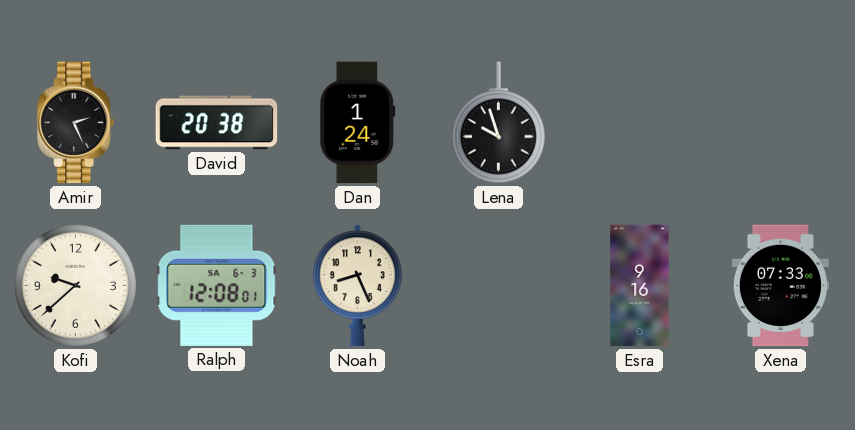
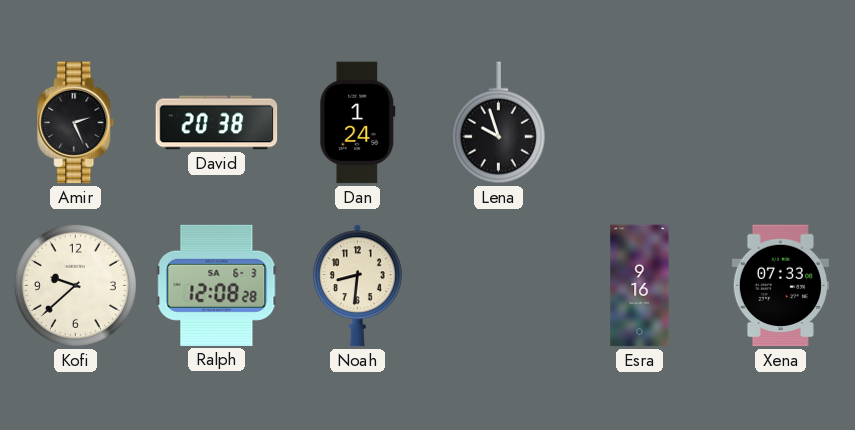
Ralph: 12:08:01 -> 12:08:28
Noah: 8:26 -> 8:31
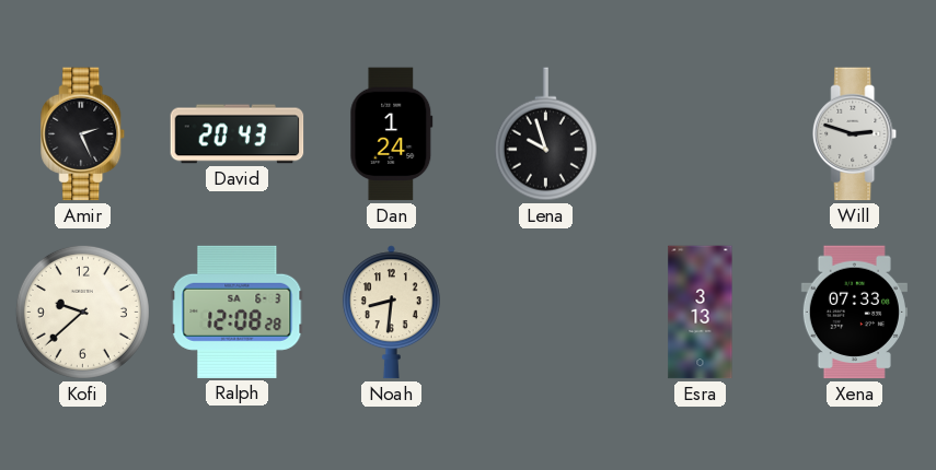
David: 20:38 -> 20:43
Will: none -> 2:48
Esra: 9:16 -> 3:13
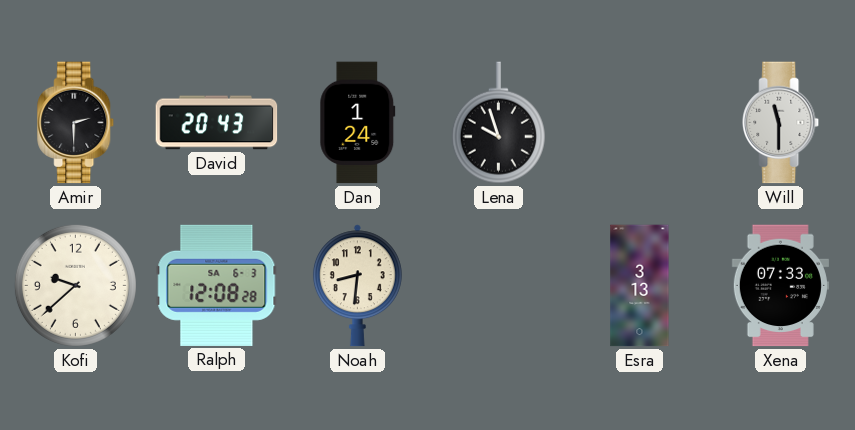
Amir: 2:26 -> 2:30
Will: 2:48 -> 11:30
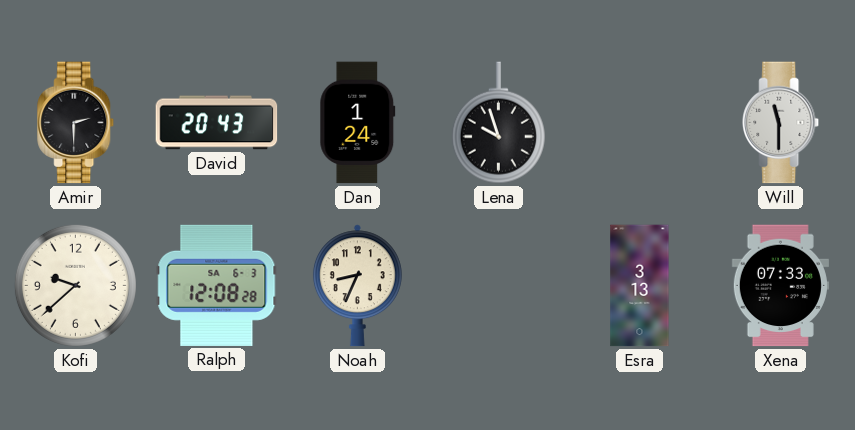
Noah: 8:31 -> 8:34
